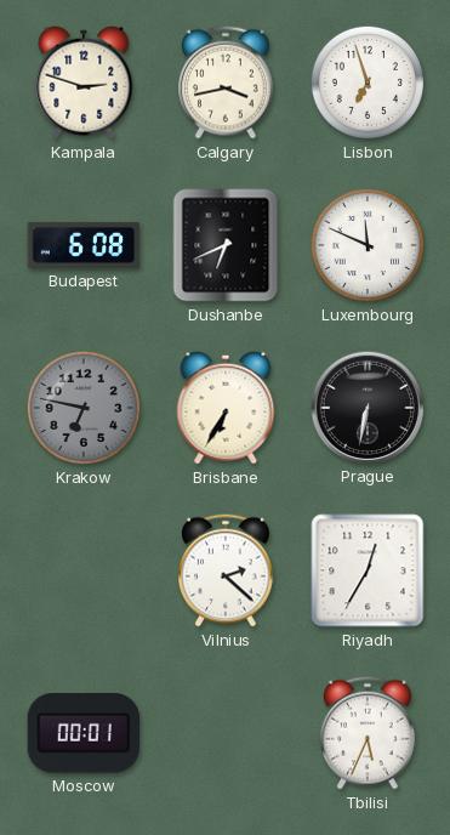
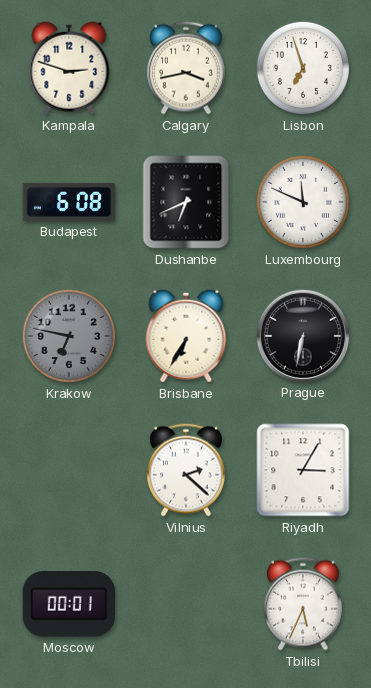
Riyadh: 12:35 -> 3:05
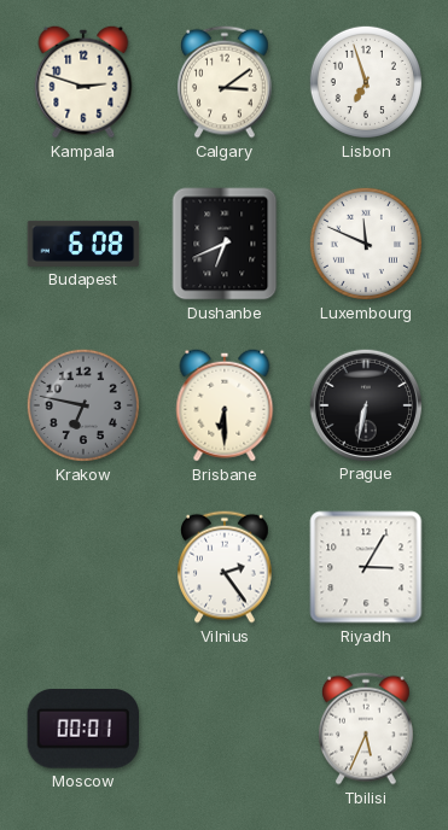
Calgary: 3:43 -> 3:09
Brisbane: 6:35 -> 6:30
Vilnius: 2:22 -> 2:24
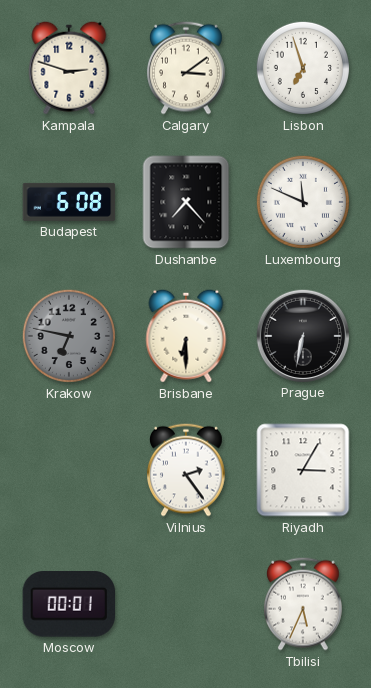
Dushanbe: 6:41 -> 7:23
